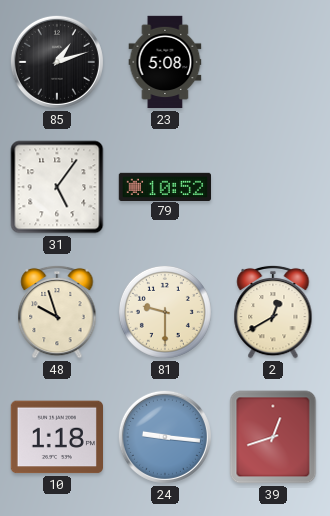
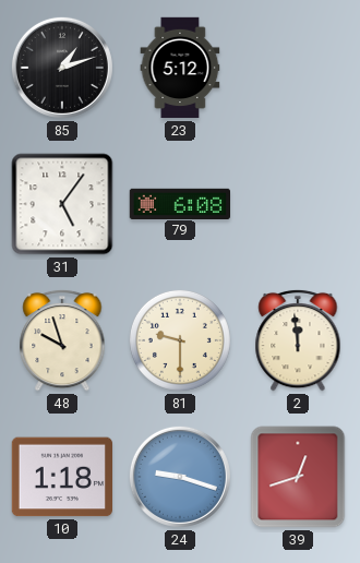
23: 5:08 -> 5:12
79: 10:52 -> 6:08
2: 12:40 -> 11:59
24: 9:16 -> 9:18
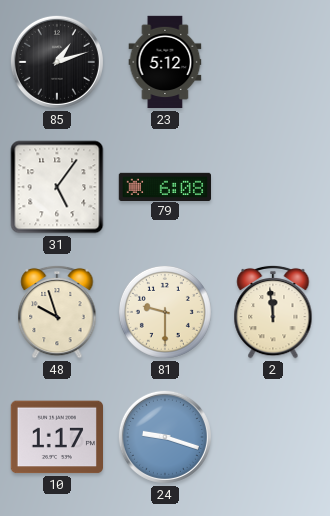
10: 1:18 -> 1:17
39: 12:42 -> none
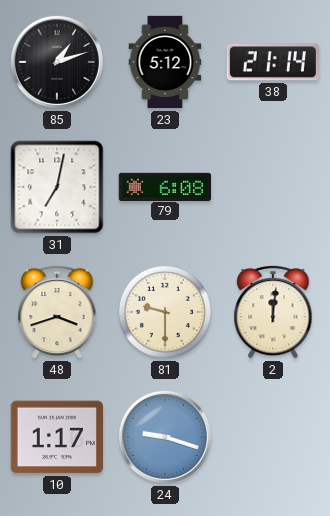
38: none -> 21:14
31: 5:06 -> 7:02
48: 9:57 -> 3:42
2: 11:59 -> 12:01
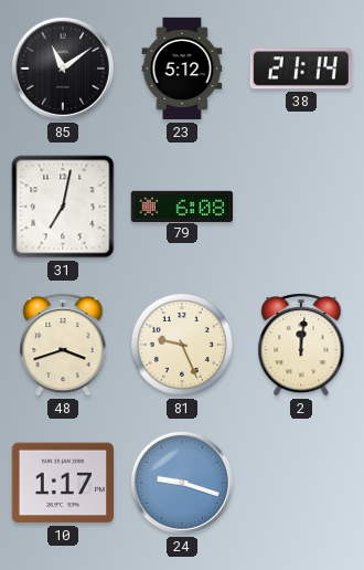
85: 1:12 -> 11:09
81: 9:30 -> 9:26
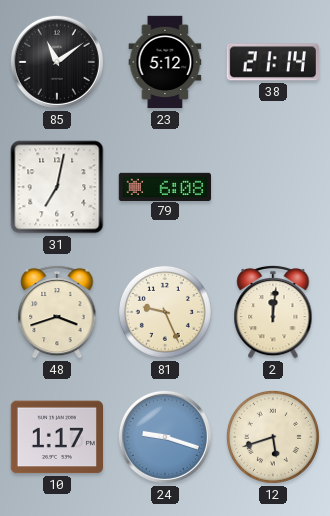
12: none -> 5:42
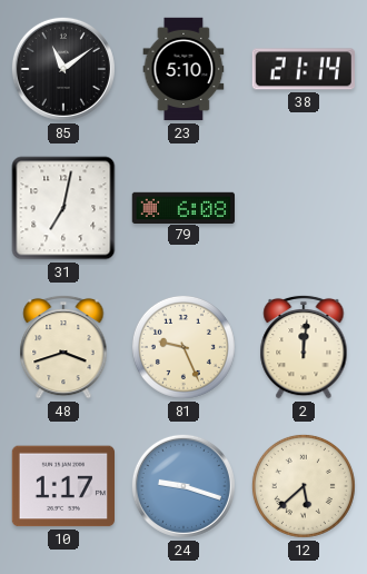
23: 5:12 -> 5:10
12: 5:42 -> 5:38
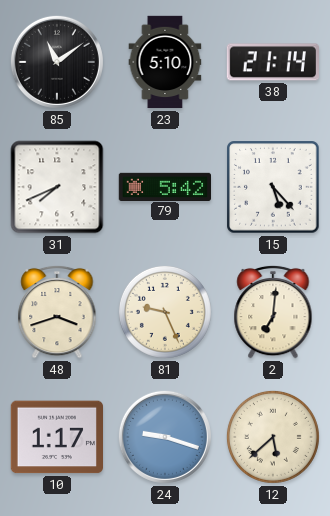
31: 7:02 -> 7:41
79: 6:08 -> 5:42
15: none -> 5:23
2: 12:01 -> 7:01
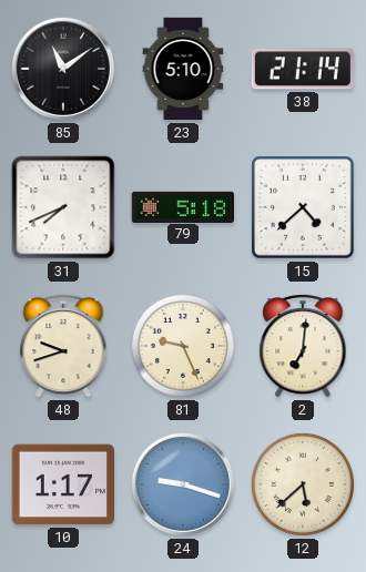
79: 5:42 -> 5:18
15: 5:23 -> 4:38
48: 3:42 -> 9:42
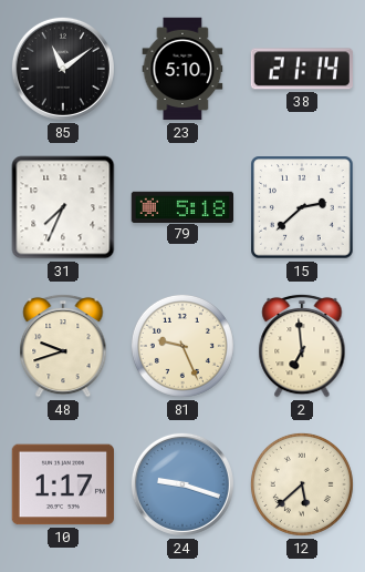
31: 7:41 -> 7:34
15: 4:38 -> 2:38
2: 7:01 -> 6:59
